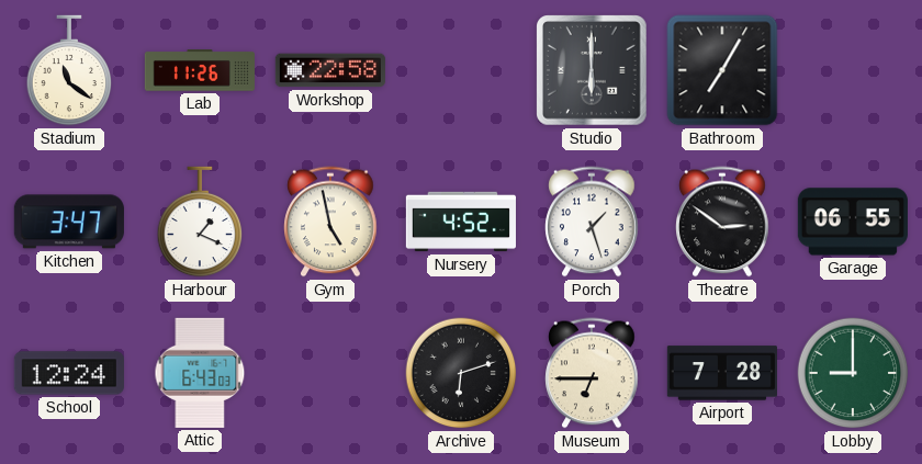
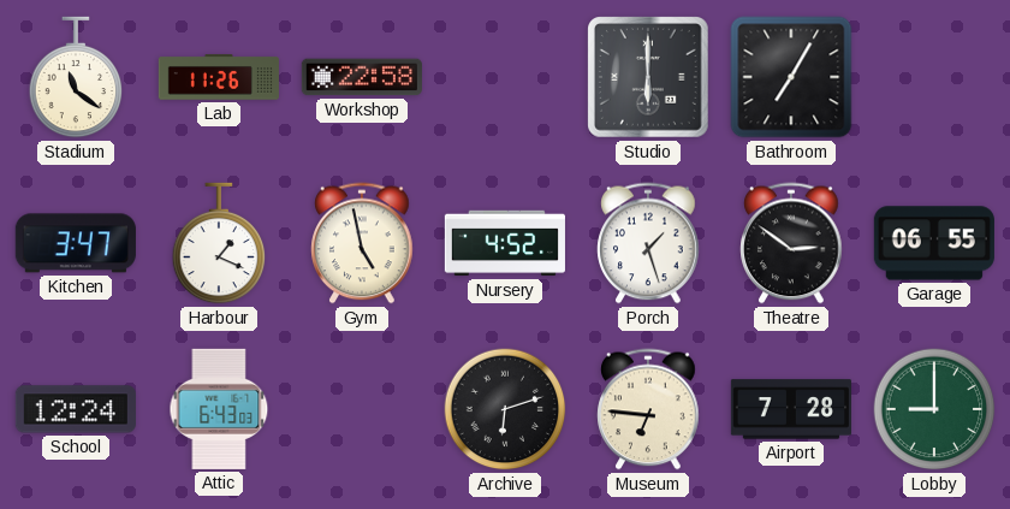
Museum: 6:45 -> 6:46
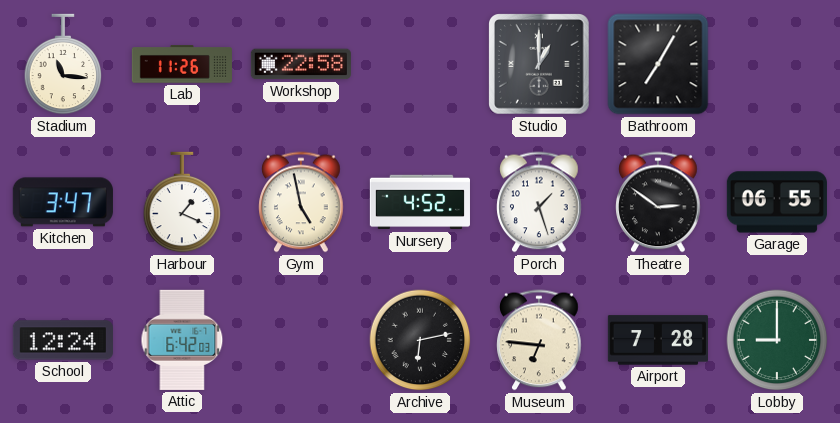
Stadium: 11:21 -> 11:16
Studio: 6:00 -> 1:00
Attic: 6:43 -> 6:42
Archive: 6:12 -> 6:13
